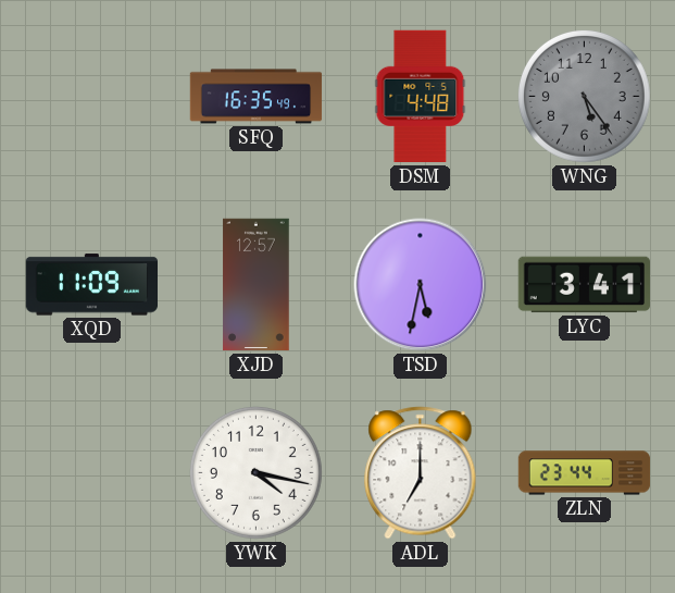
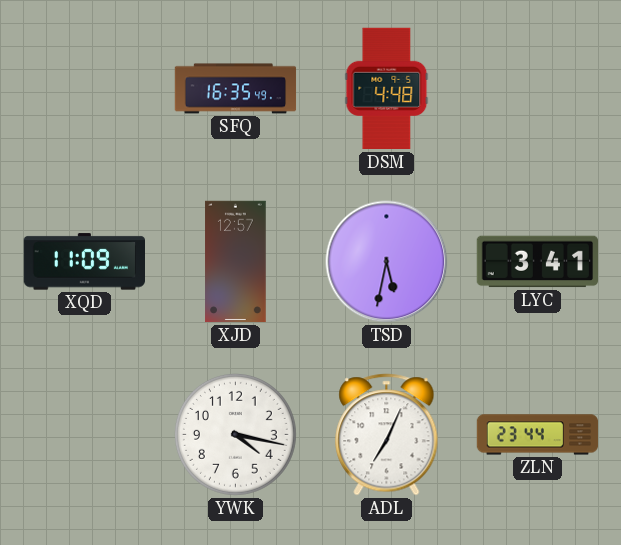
WNG: 5:24 -> none
ADL: 7:00 -> 7:04
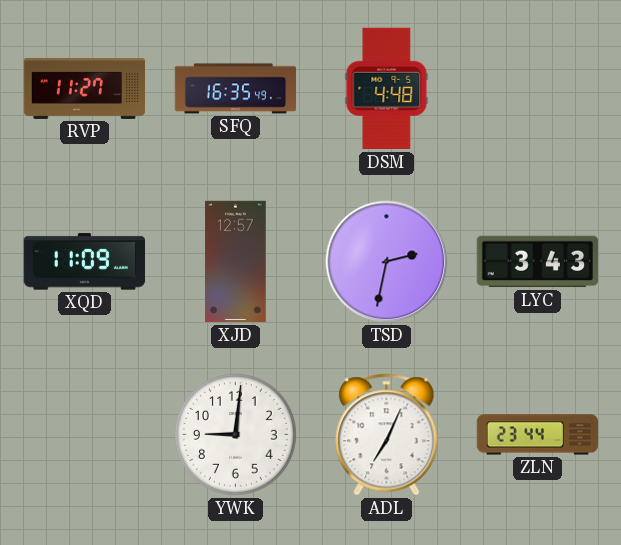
RVP: none -> 11:27
TSD: 5:32 -> 2:32
LYC: 3:41 -> 3:43
YWK: 4:17 -> 9:01
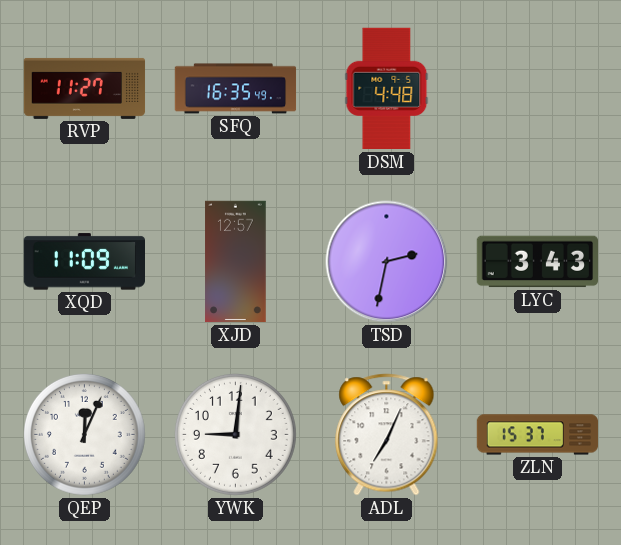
QEP: none -> 12:04
ZLN: 23:44 -> 15:37
